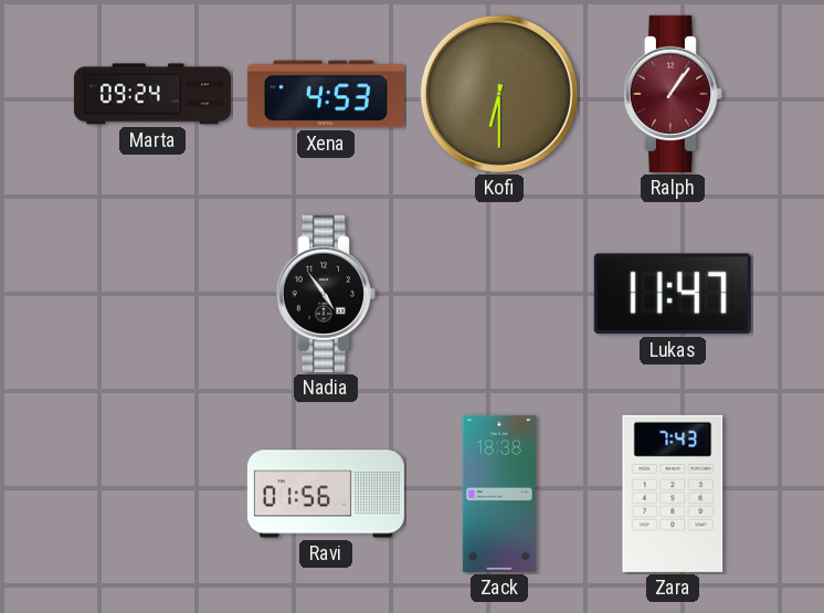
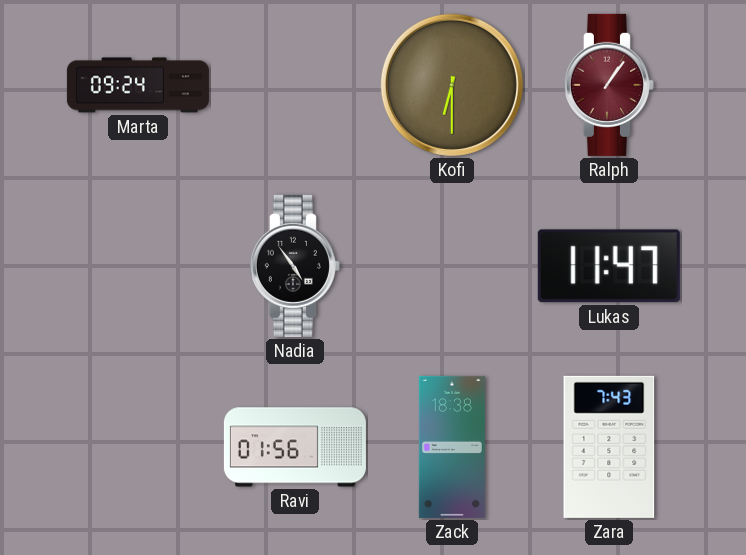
Xena: 4:53 -> none
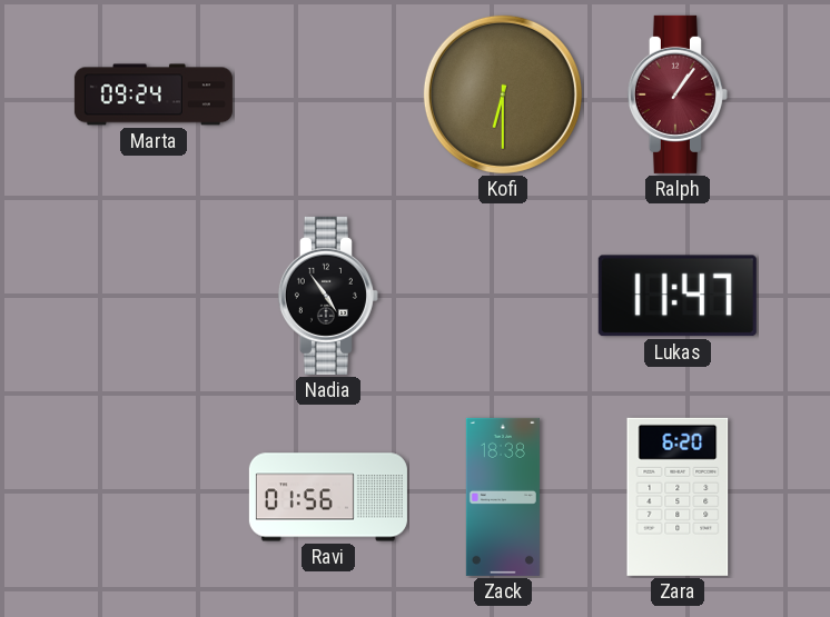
Zara: 7:43 -> 6:20
